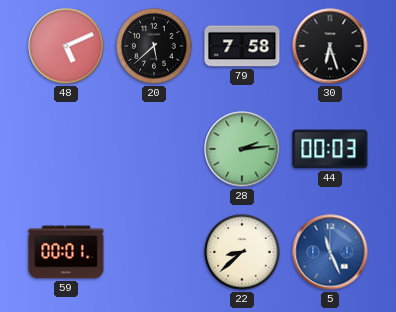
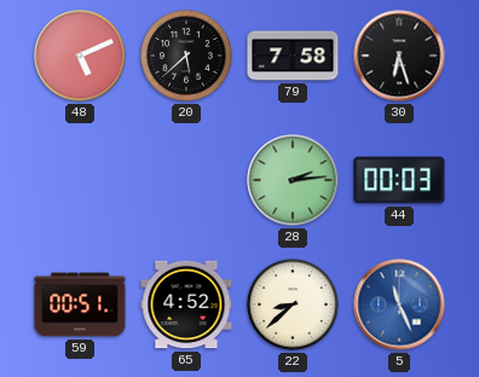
59: 00:01 -> 00:51
65: none -> 4:52
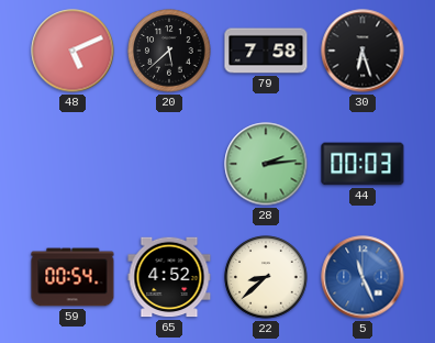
59: 00:51 -> 00:54
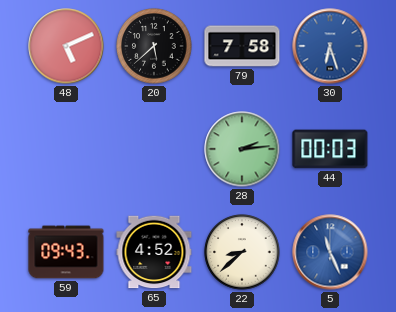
30 dial: black -> blue
59: 00:54 -> 09:43
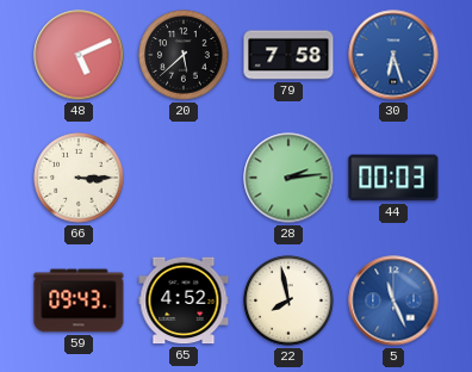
66: none -> 3:15
22: 8:38 -> 7:58
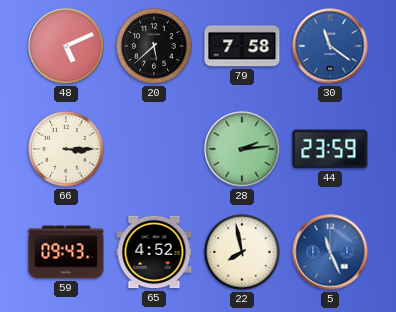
30: 6:27 -> 11:21
44: 00:03 -> 23:59
